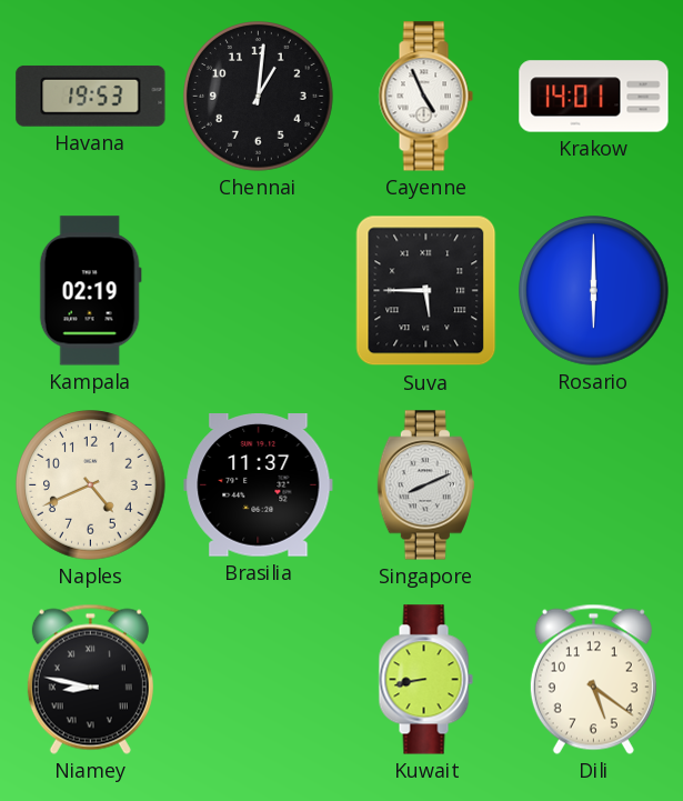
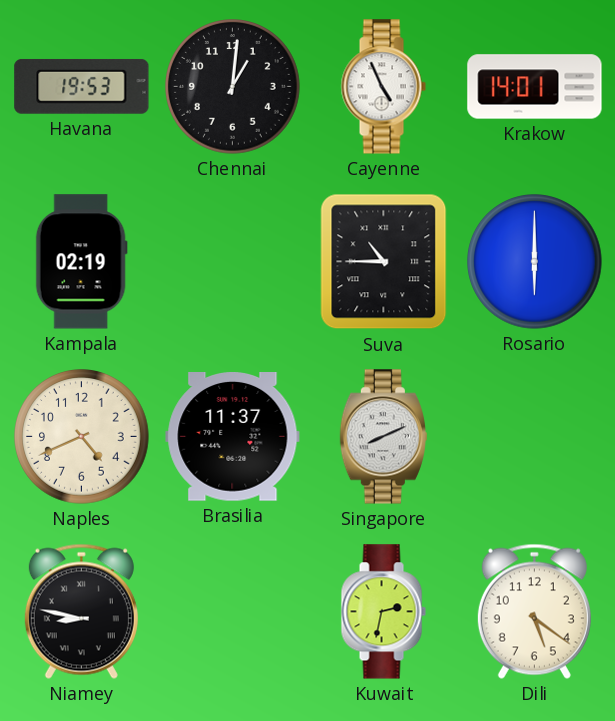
Suva: 5:45 -> 10:45
Kuwait: 8:43 -> 2:32
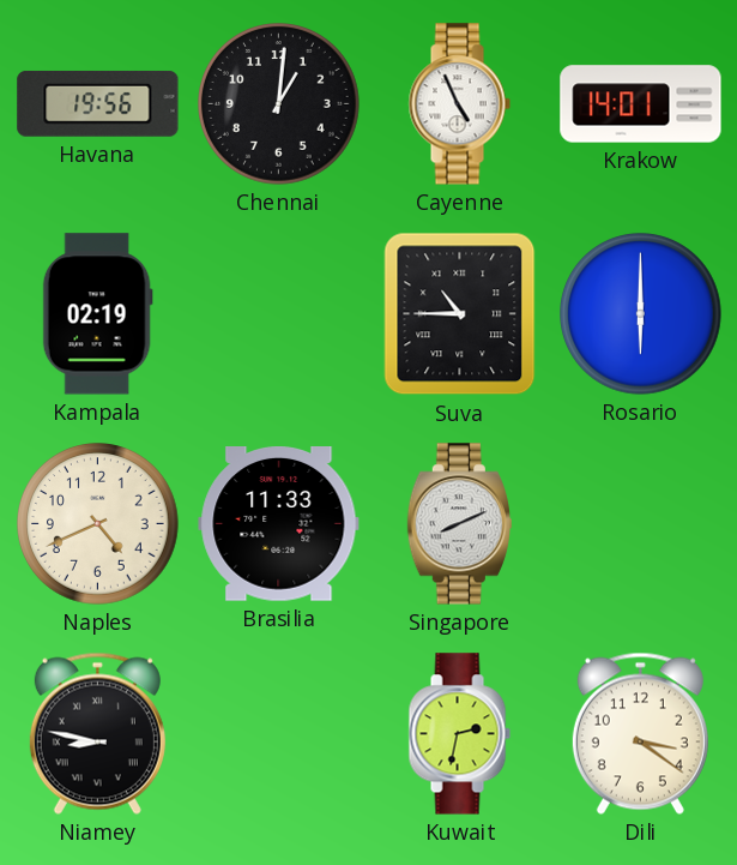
Havana: 19:53 -> 19:56
Brasilia: 11:37 -> 11:33
Dili: 5:21 -> 3:21
